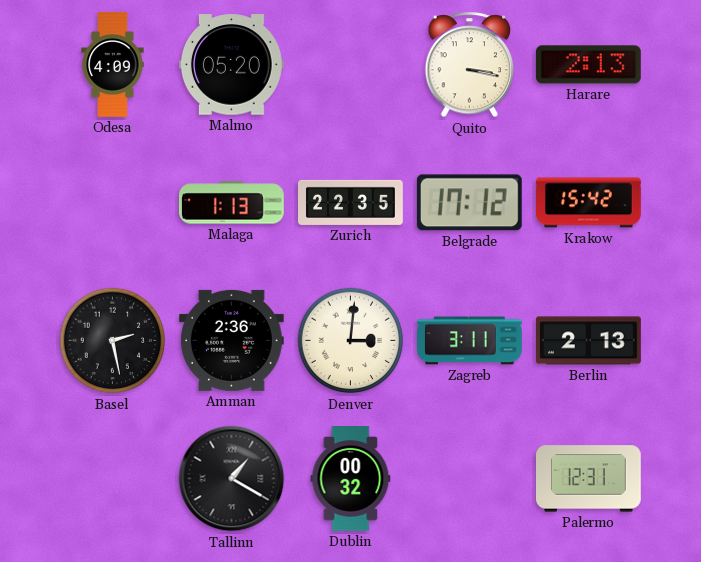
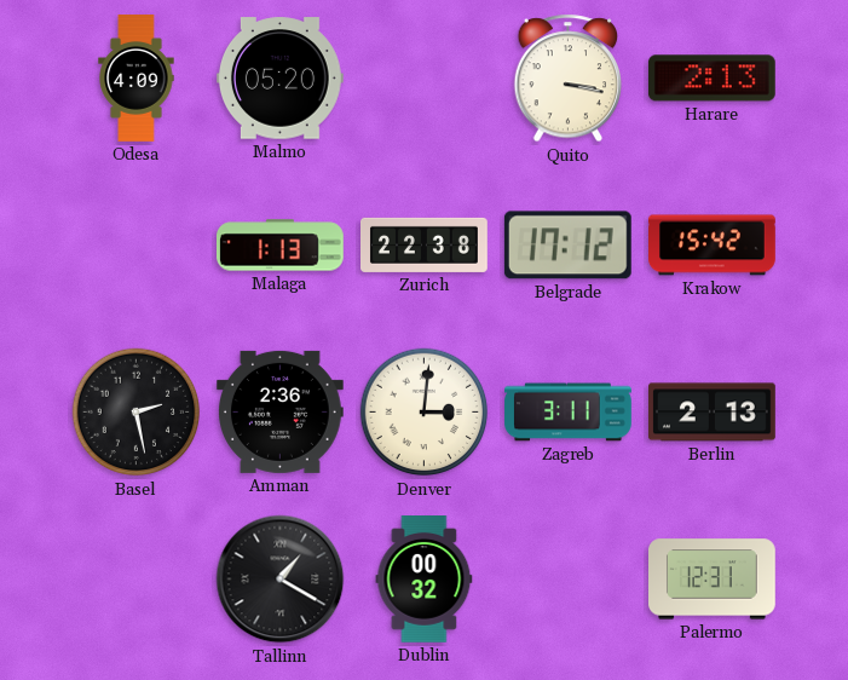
Zurich: 22:35 -> 22:38
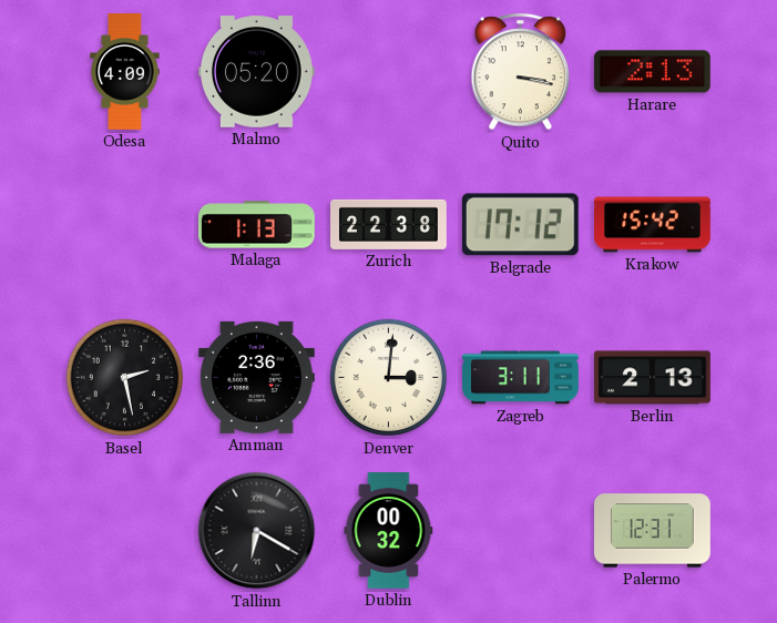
Tallinn: 1:20 -> 6:20
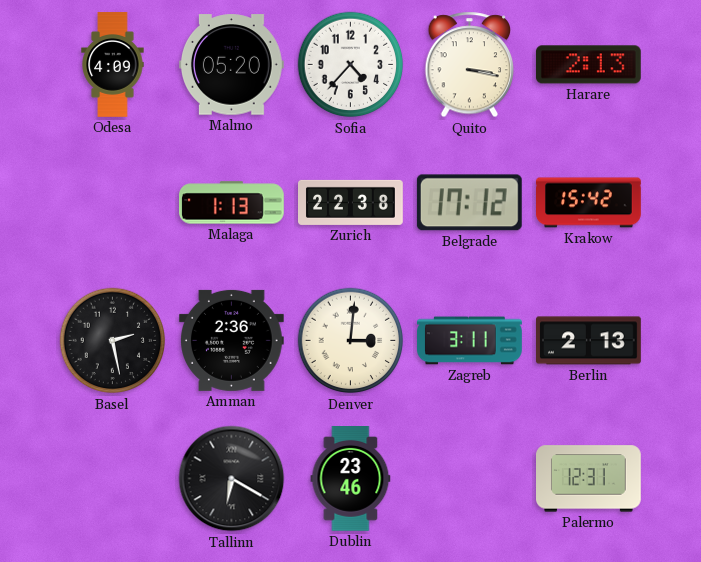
Sofia: none -> 4:37
Dublin: 00:32 -> 23:46
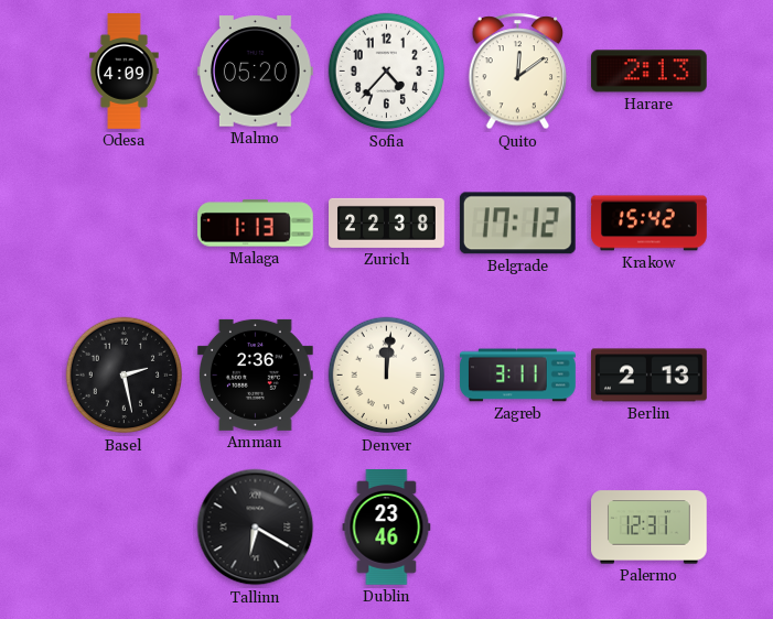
Quito: 3:17 -> 12:09
Denver: 3:01 -> 12:01
